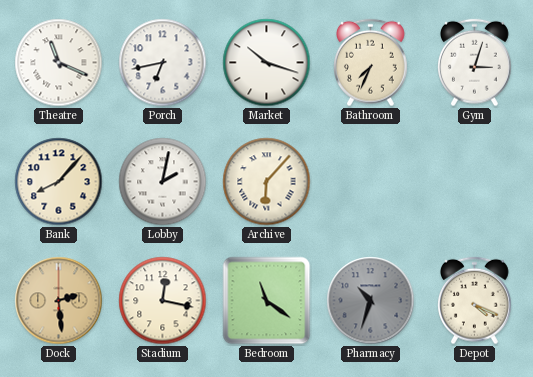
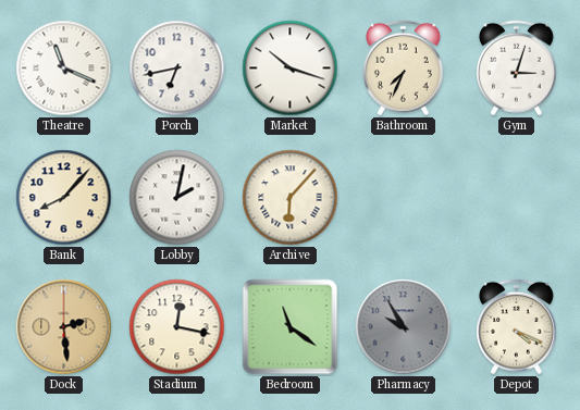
Pharmacy: 10:33 -> 9:55
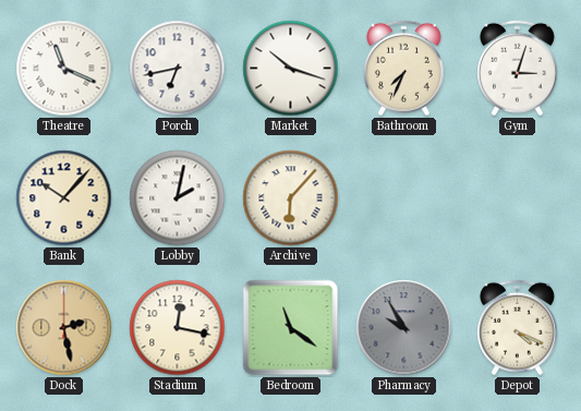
Bank: 8:07 -> 10:07
Dock: 2:29 -> 2:28
